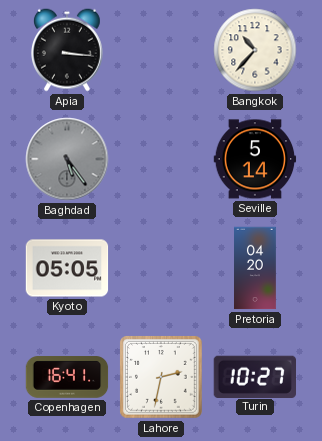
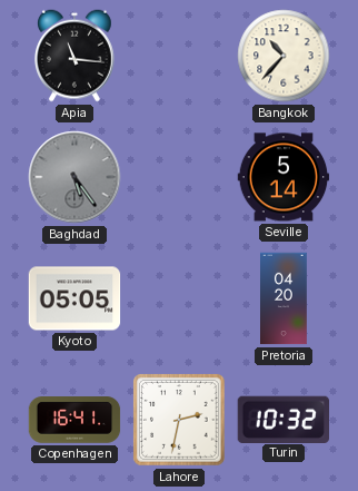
Apia: 3:16 -> 11:16
Turin: 10:27 -> 10:32
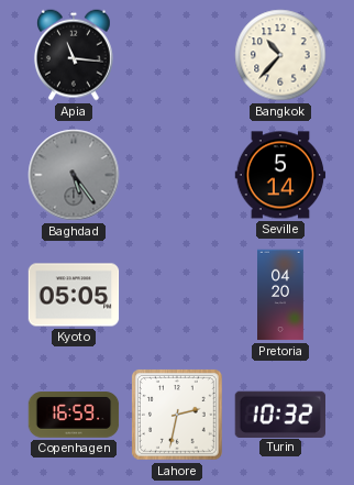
Copenhagen: 16:41 -> 16:59
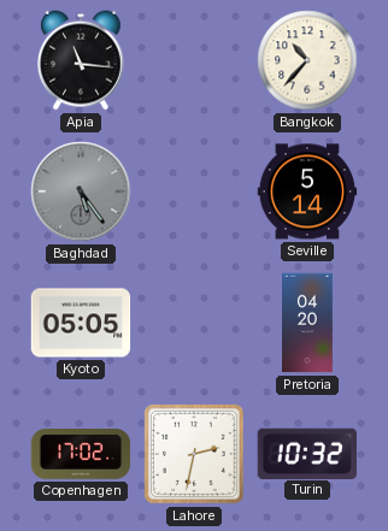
Copenhagen: 16:59 -> 17:02
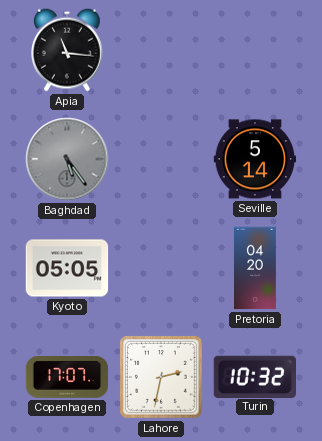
Bangkok: 10:37 -> none
Copenhagen: 17:02 -> 17:07
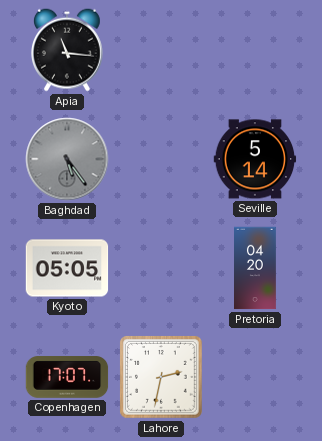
Turin: 10:32 -> none
